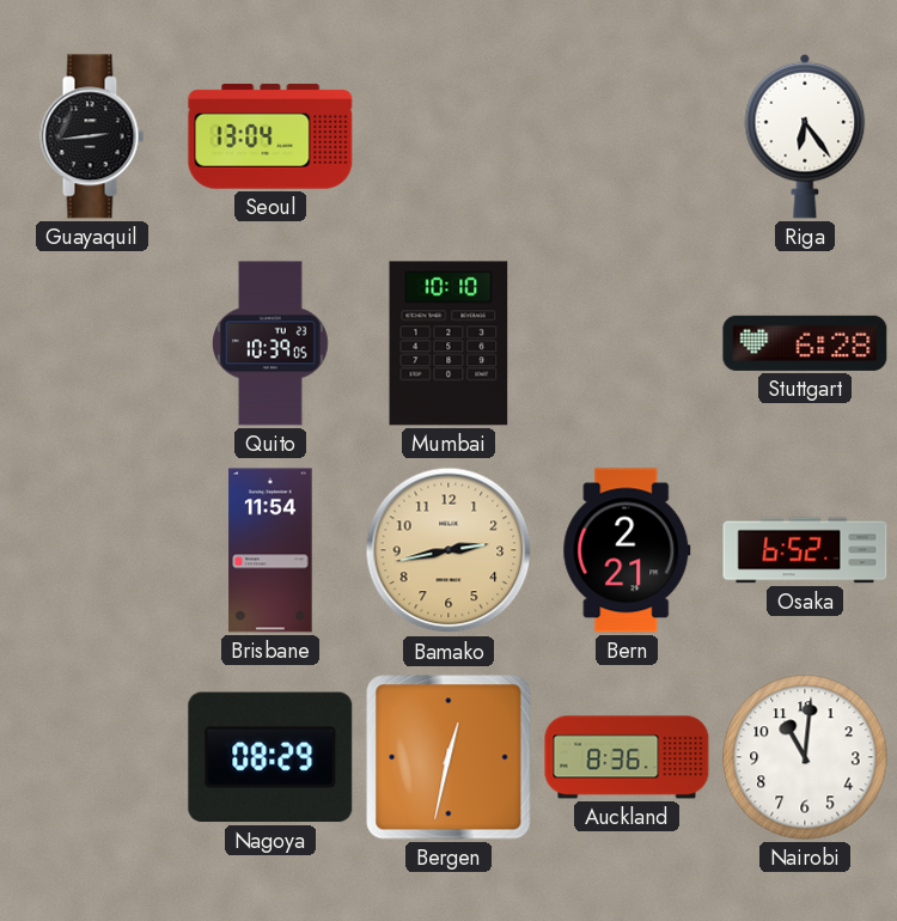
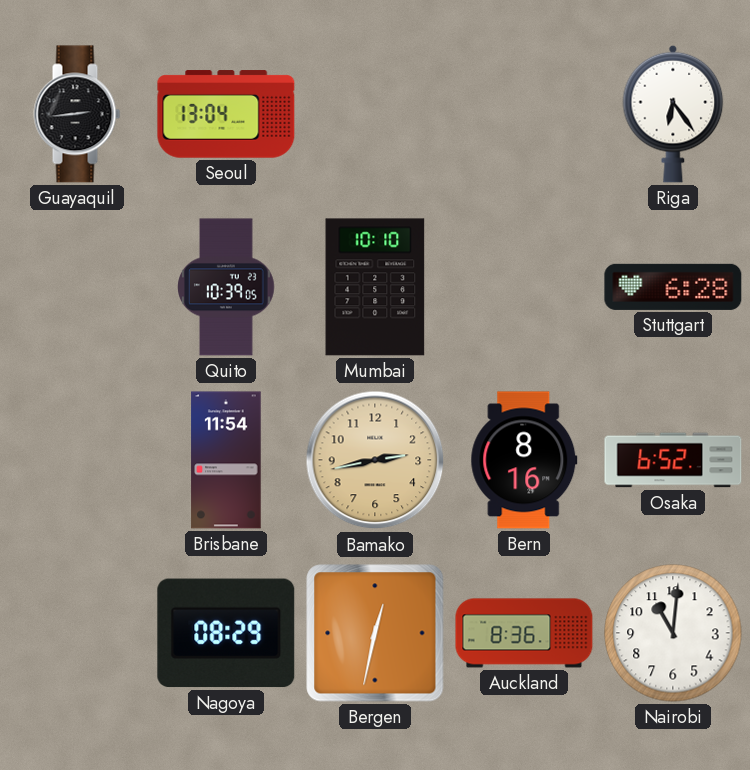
Bern: 2:21 -> 8:16
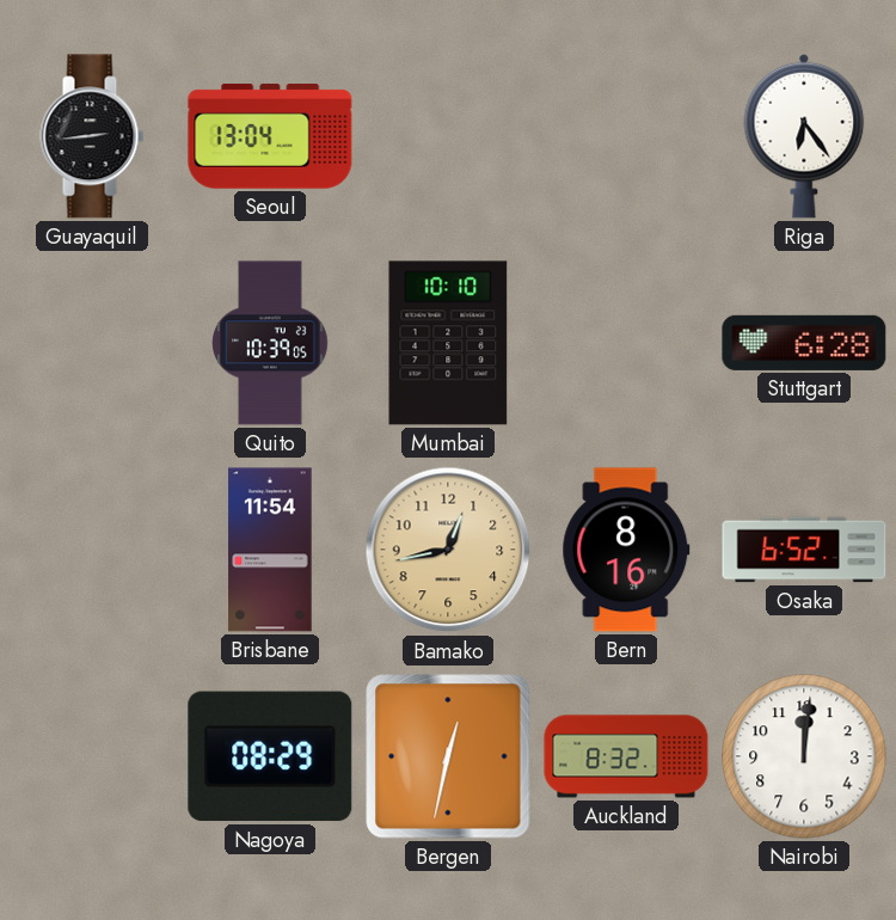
Bamako: 2:43 -> 12:43
Auckland: 8:36 -> 8:32
Nairobi: 11:01 -> 12:01
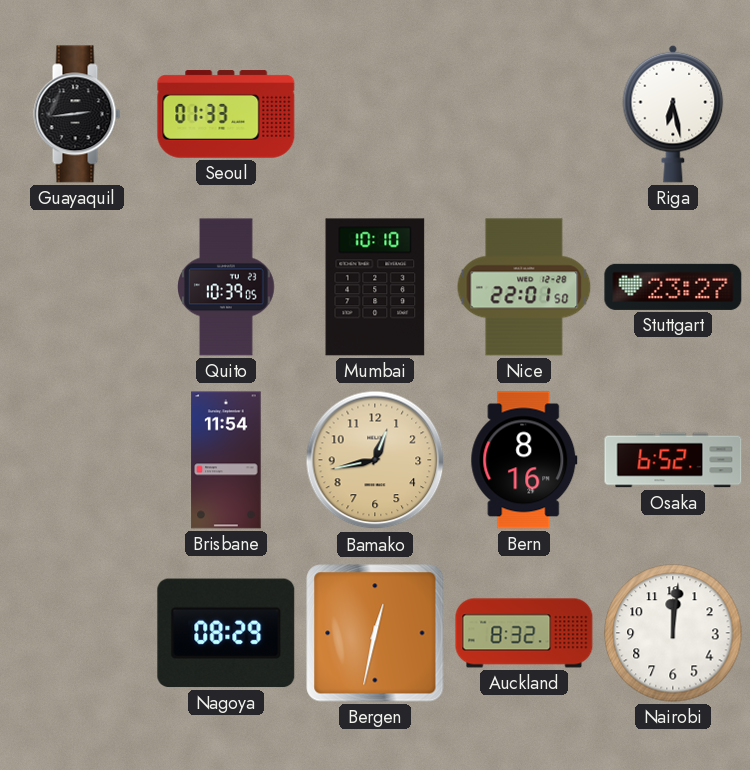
Seoul: 13:04 -> 01:33
Riga: 6:24 -> 6:28
Nice: none -> 22:01
Stuttgart: 6:28 -> 23:27
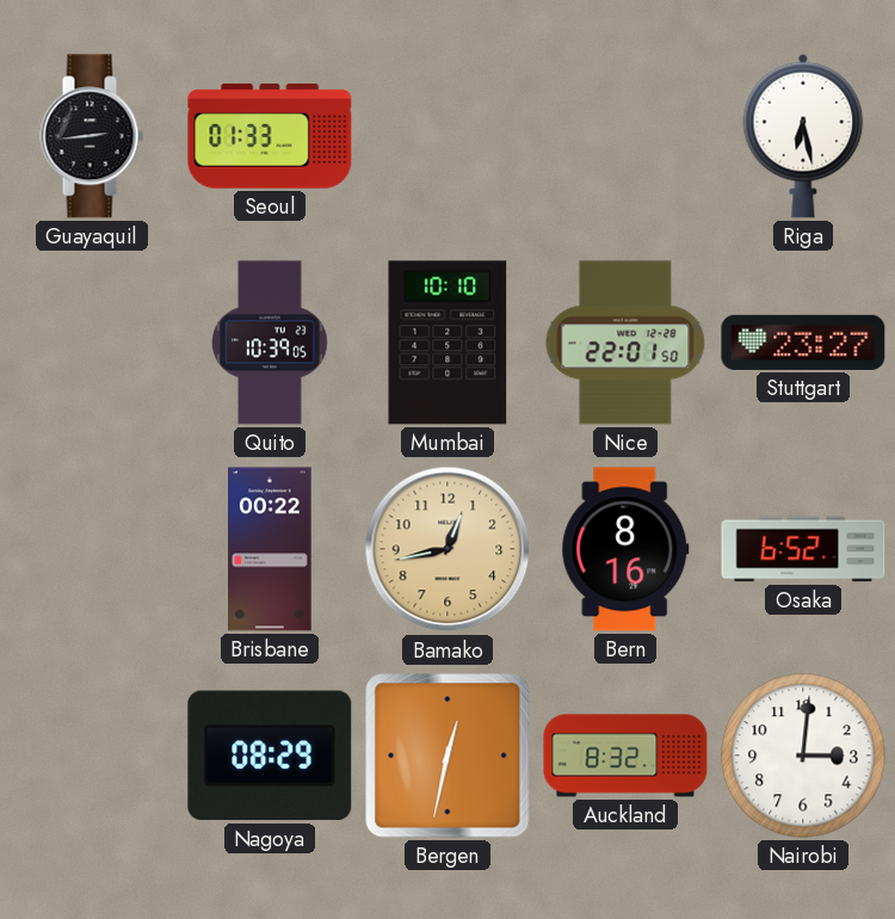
Brisbane: 11:54 -> 00:22
Nairobi: 12:01 -> 3:01
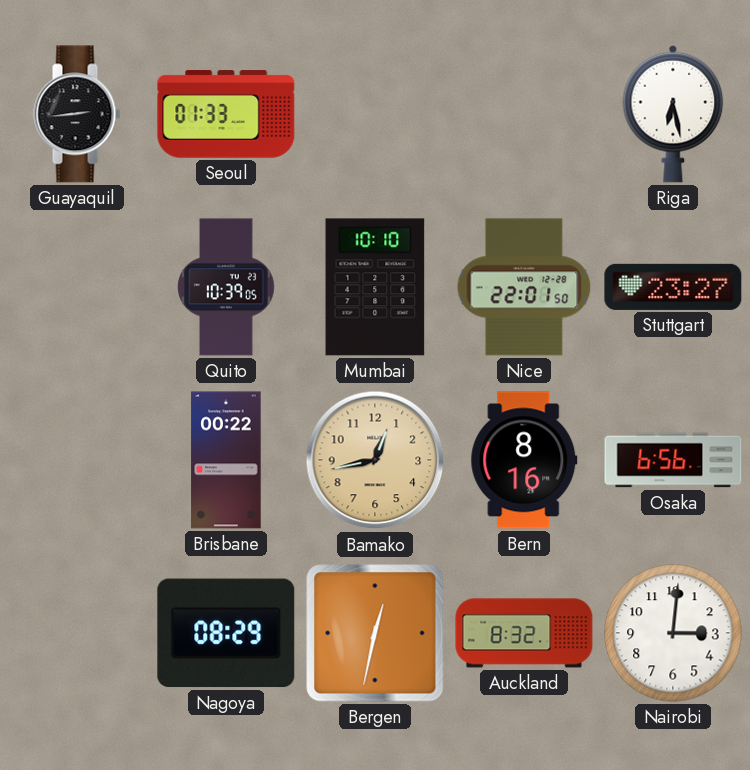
Osaka: 6:52 -> 6:56
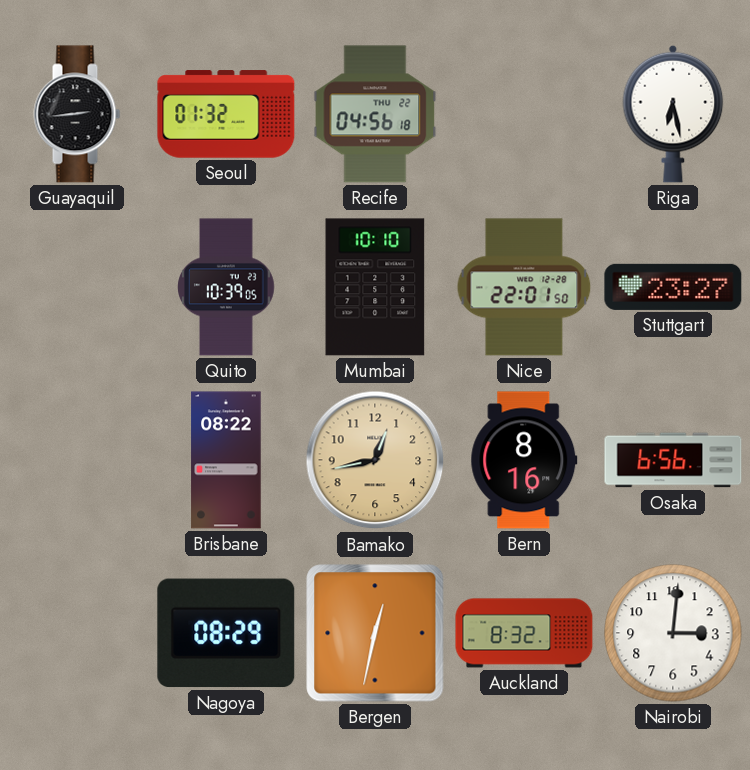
Seoul: 01:33 -> 01:32
Recife: none -> 04:56
Brisbane: 00:22 -> 08:22
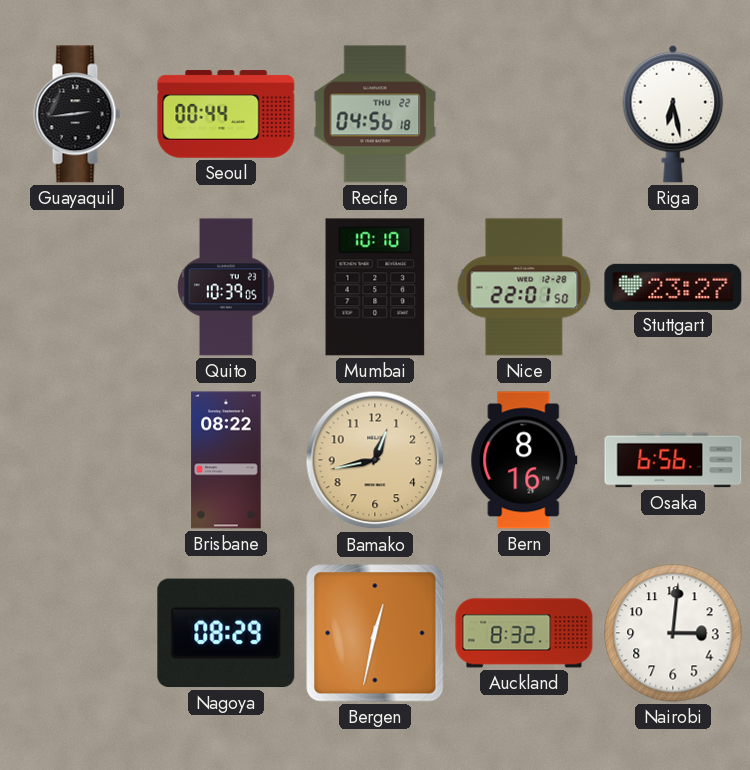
Seoul: 01:32 -> 00:44
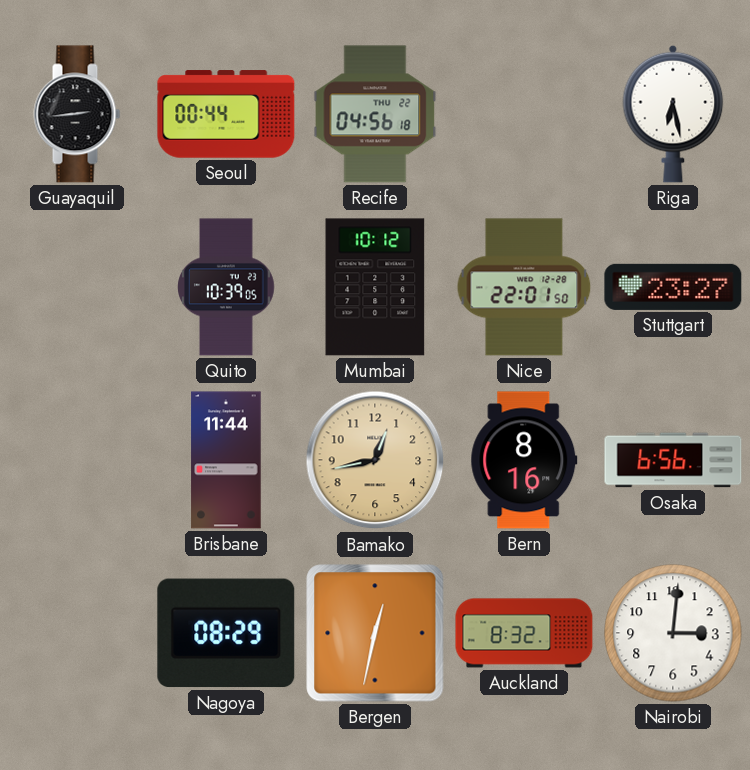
Mumbai: 10:10 -> 10:12
Brisbane: 08:22 -> 11:44
